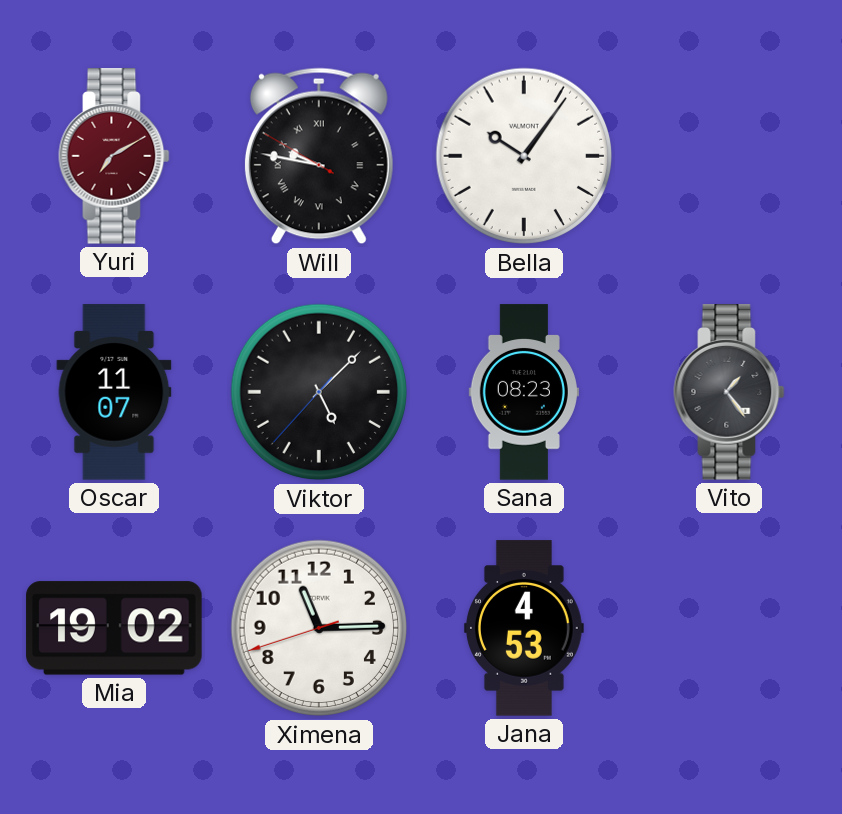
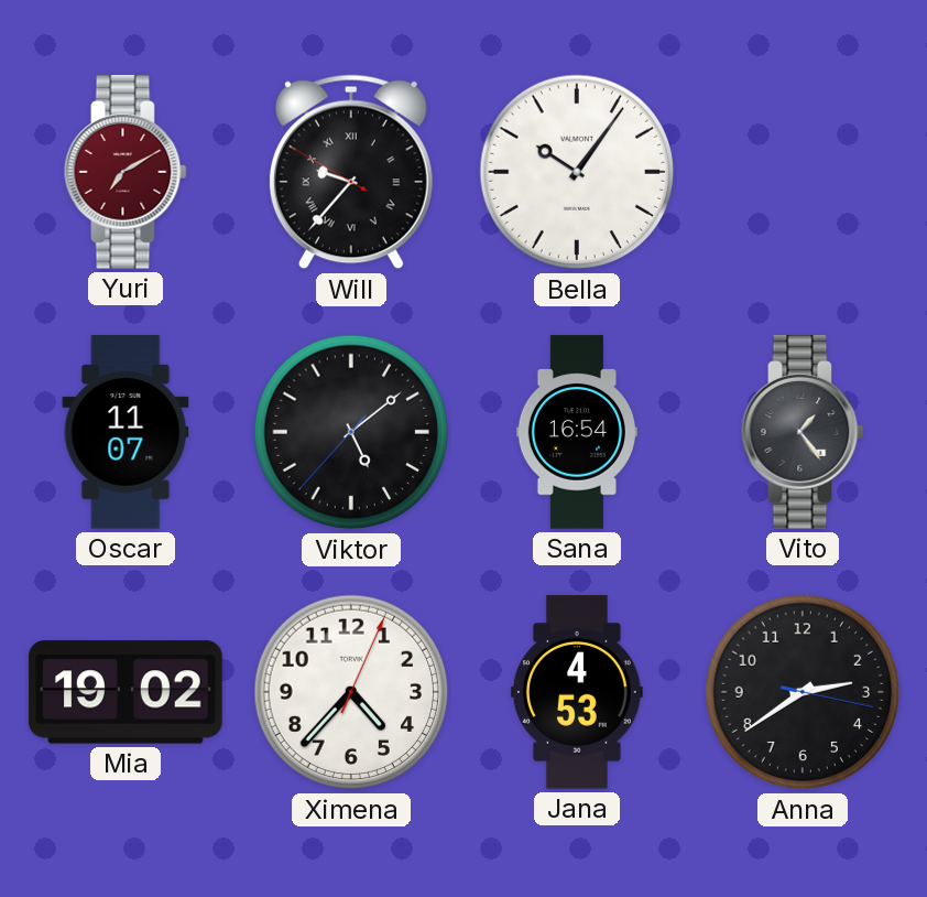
Will: 9:46 -> 9:36
Viktor: 5:07 -> 5:08
Sana: 08:23 -> 16:54
Ximena: 11:14 -> 4:37
Anna: none -> 2:39
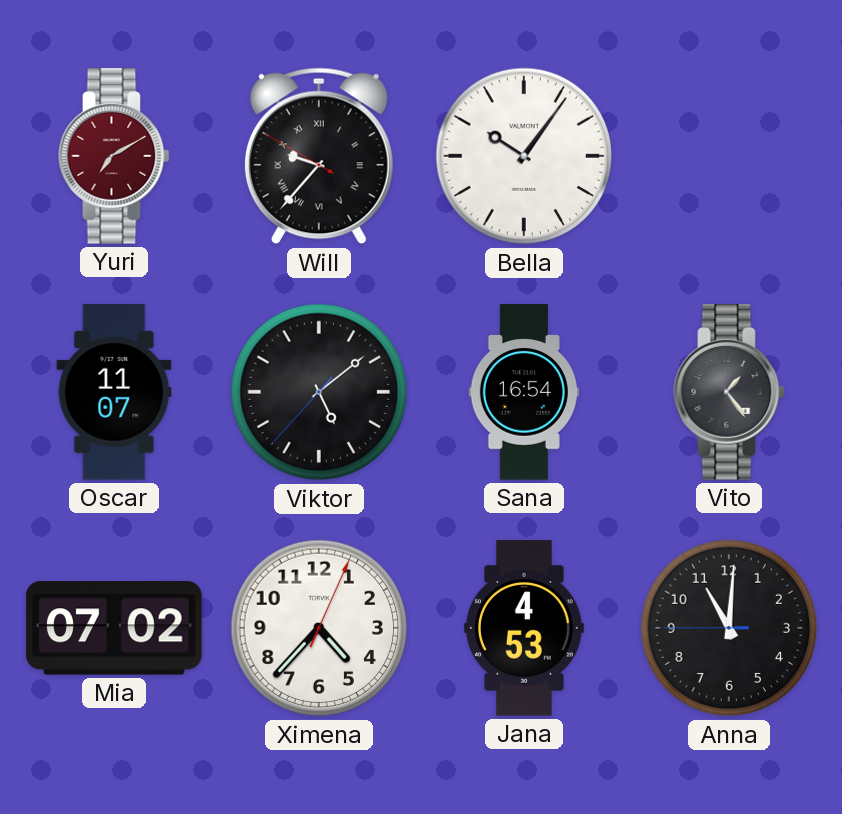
Mia: 19:02 -> 07:02
Anna: 2:39 -> 11:00
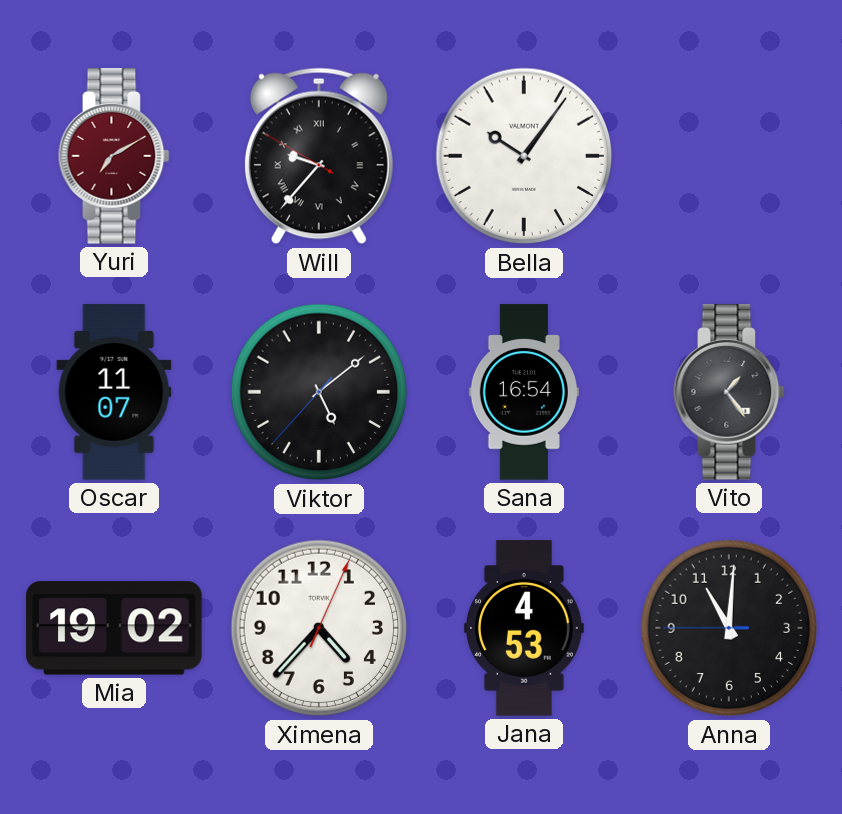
Mia: 07:02 -> 19:02
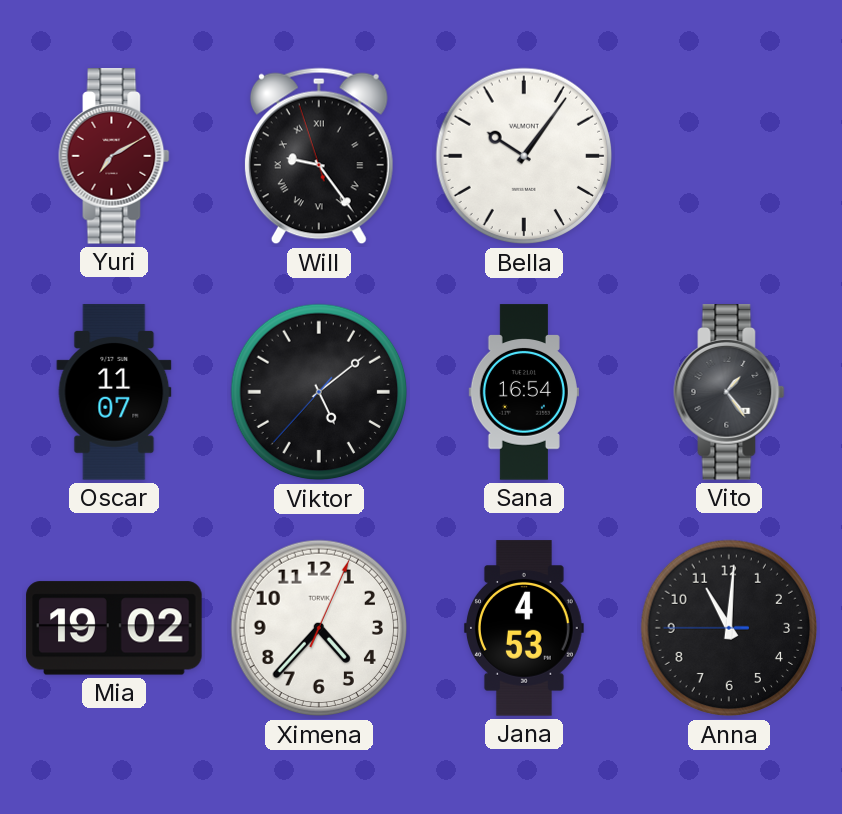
Will: 9:36 -> 9:23
